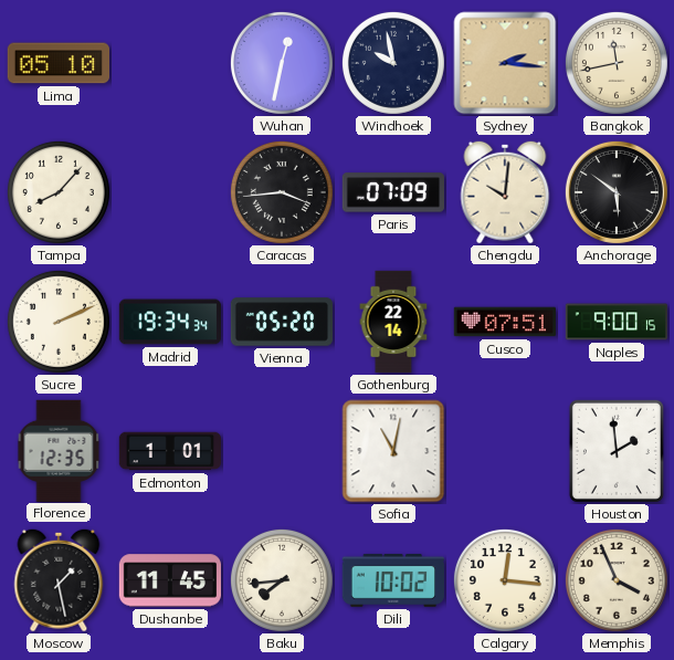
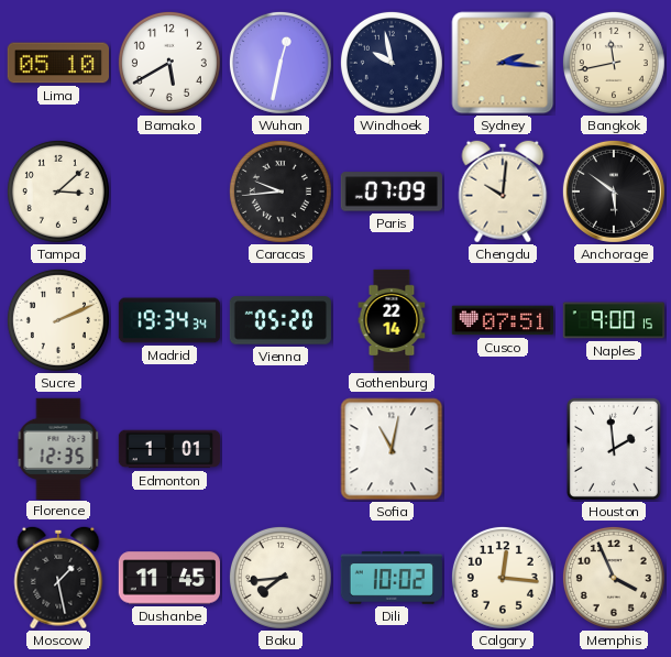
Bamako: none -> 5:40
Tampa: 8:07 -> 3:08
Caracas: 3:44 -> 9:44
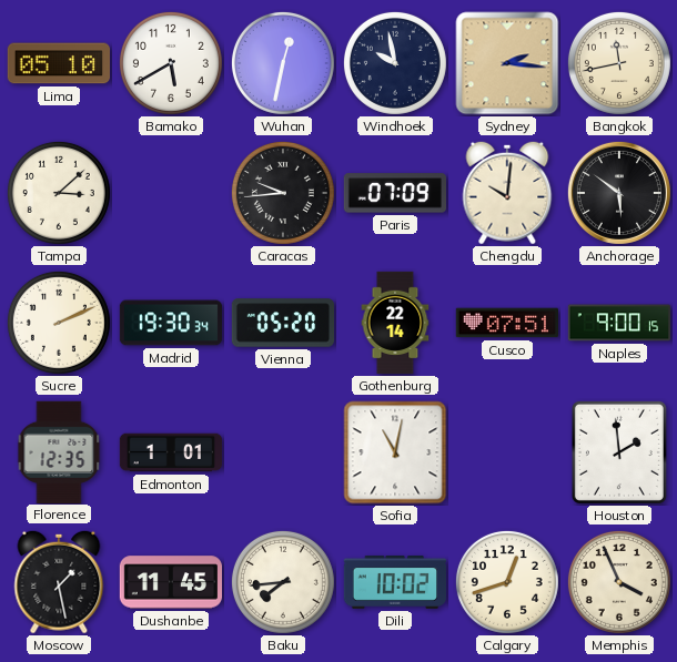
Madrid: 19:34 -> 19:30
Calgary: 12:16 -> 12:42
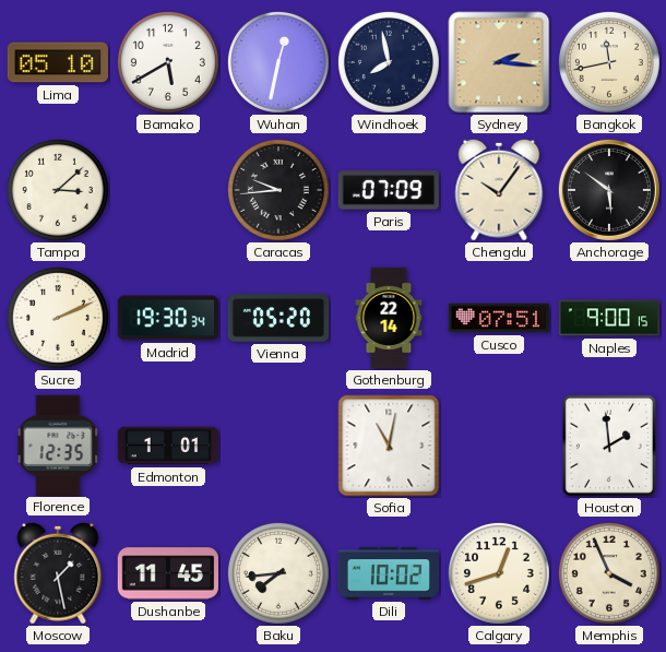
Windhoek: 9:58 -> 7:58
Chengdu: 10:01 -> 10:06
